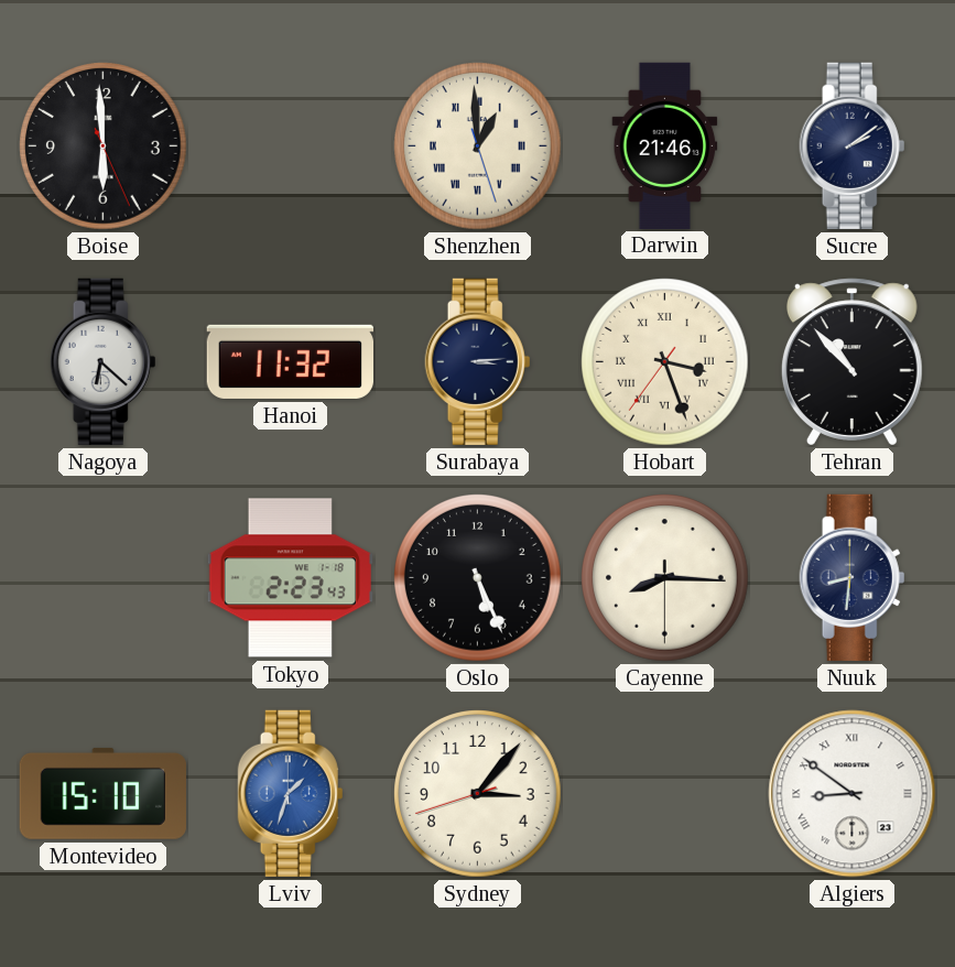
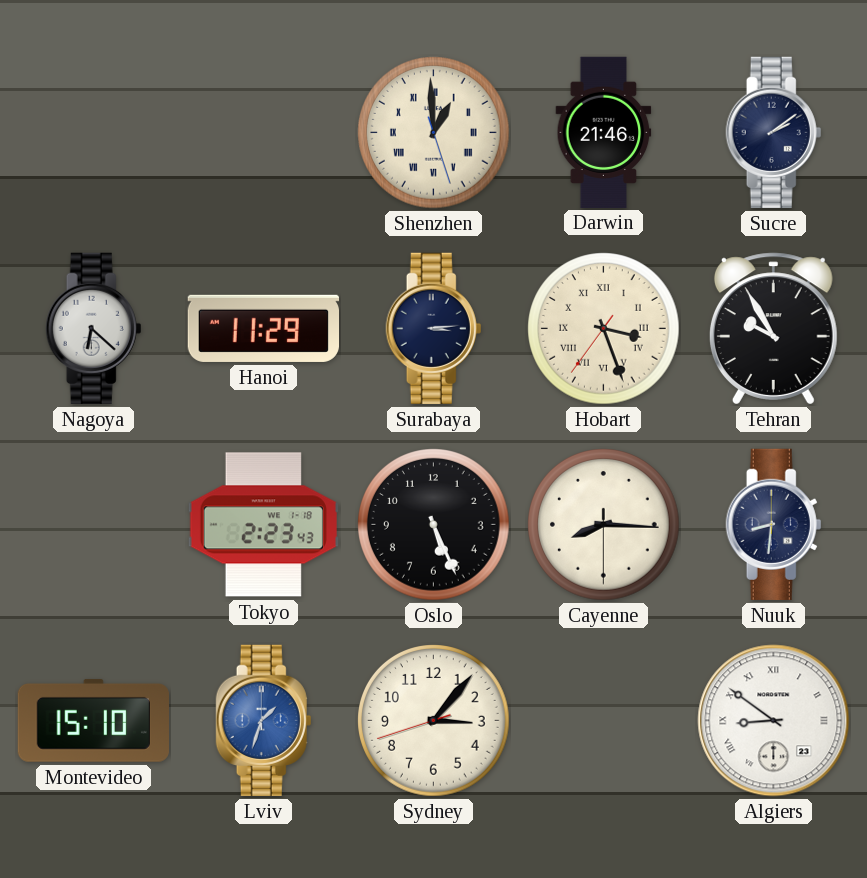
Boise: 5:59 -> none
Hanoi: 11:32 -> 11:29
Tehran: 10:53 -> 9:55
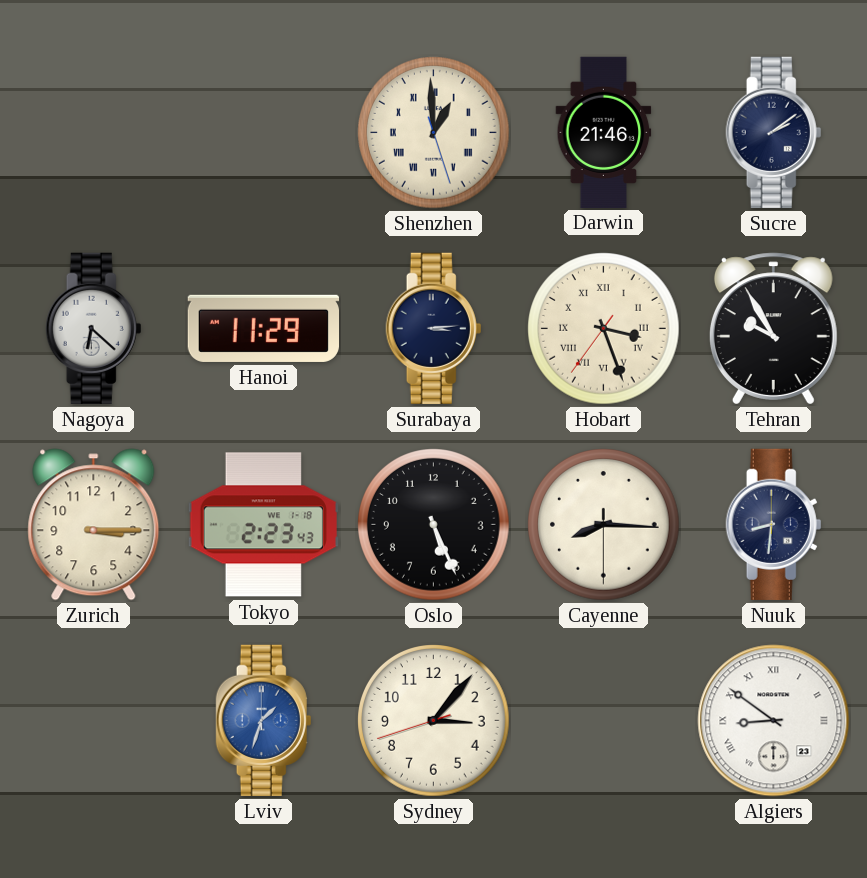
Zurich: none -> 3:15
Montevideo: 15:10 -> none
